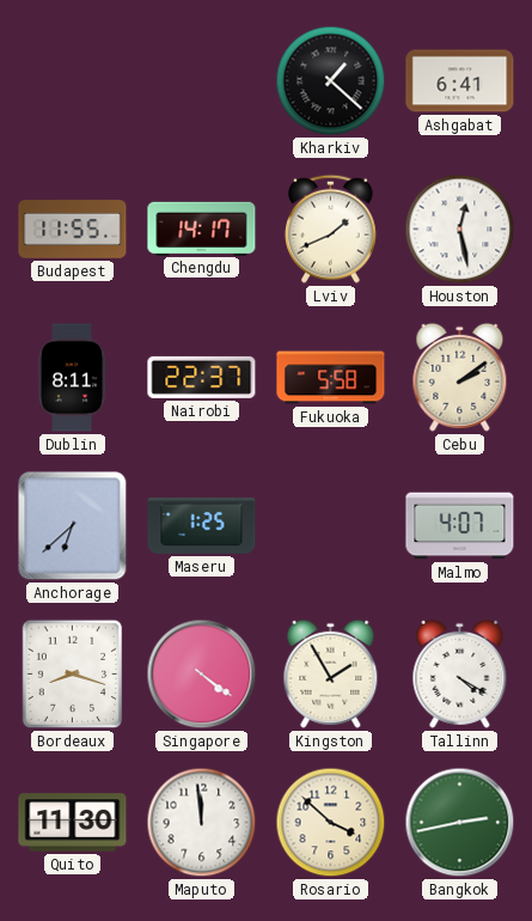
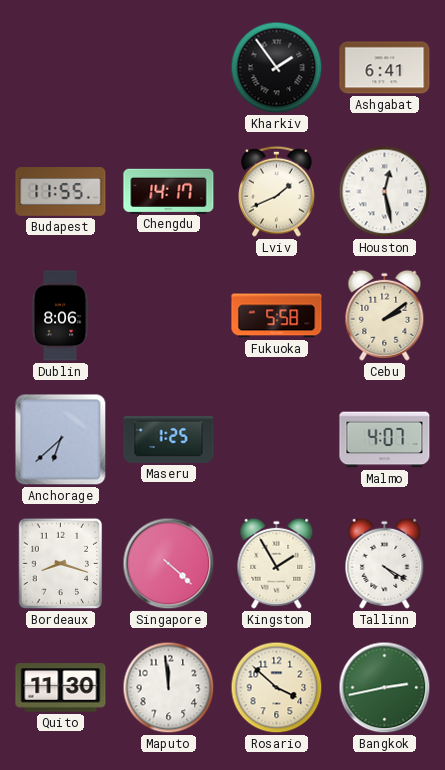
Kharkiv: 1:22 -> 1:54
Dublin: 8:11 -> 8:06
Nairobi: 22:37 -> none
Singapore: 4:21 -> 4:22
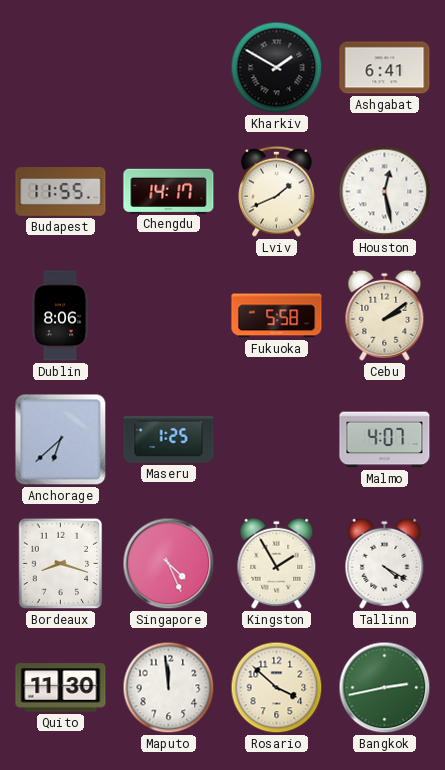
Kharkiv: 1:54 -> 1:50
Singapore: 4:22 -> 4:26
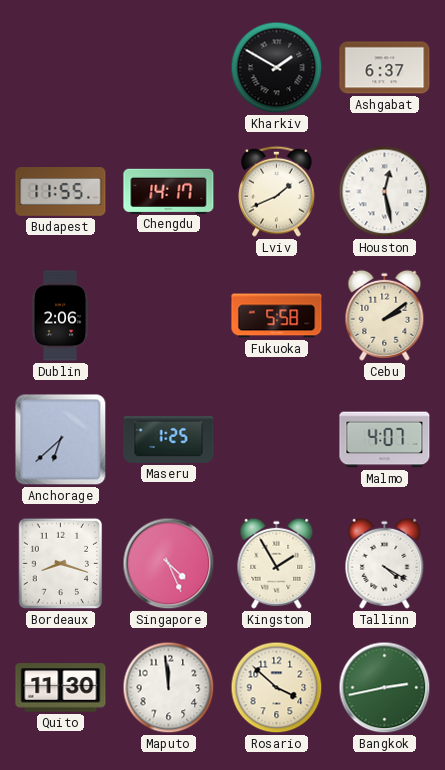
Ashgabat: 6:41 -> 6:37
Dublin: 8:06 -> 2:06
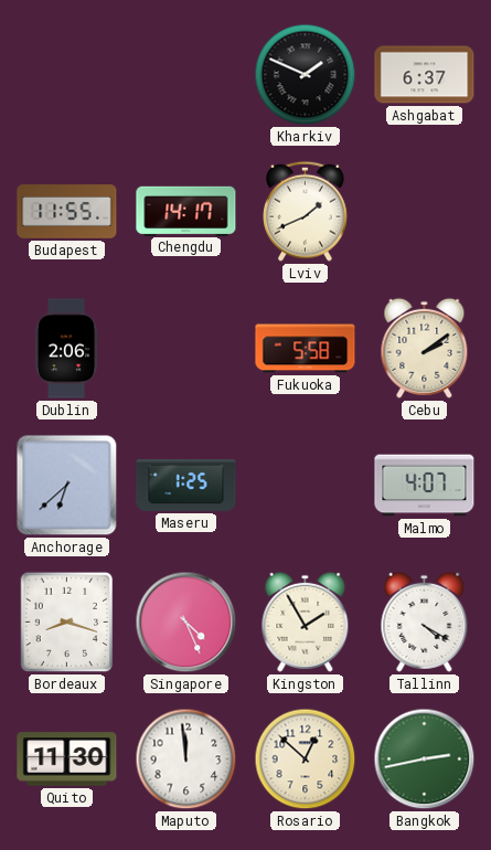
Kharkiv: 1:50 -> 1:49
Houston: 12:28 -> none
Rosario: 3:52 -> 12:52
